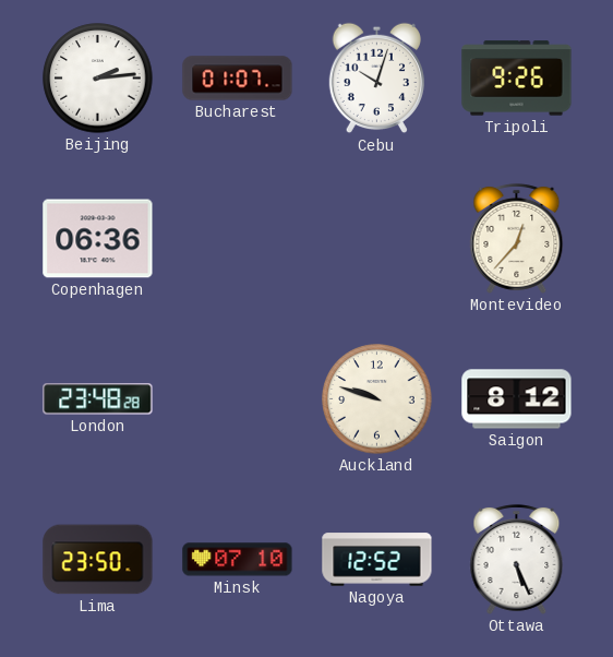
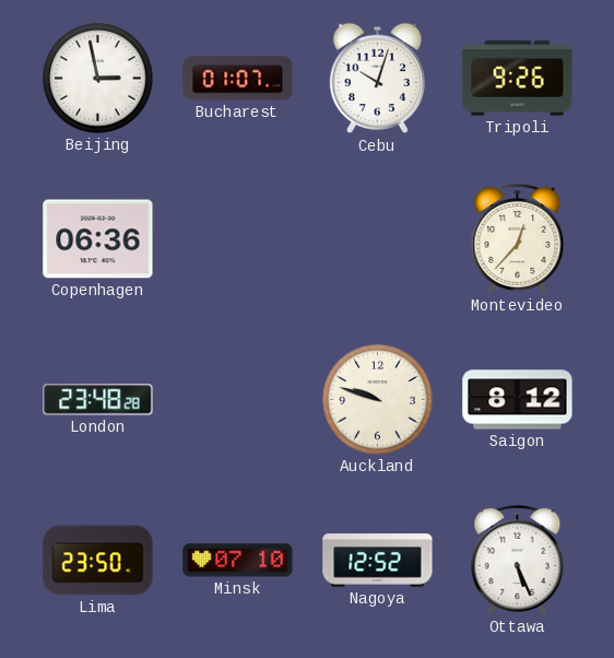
Beijing: 2:14 -> 2:58
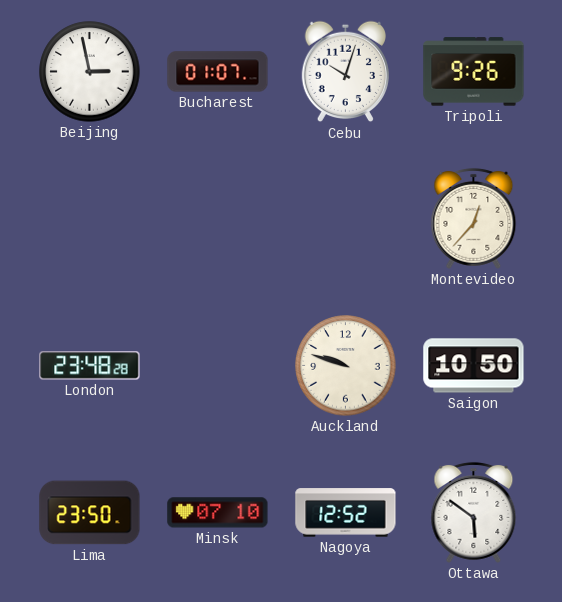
Copenhagen: 06:36 -> none
Saigon: 8:12 -> 10:50
Ottawa: 5:26 -> 5:51
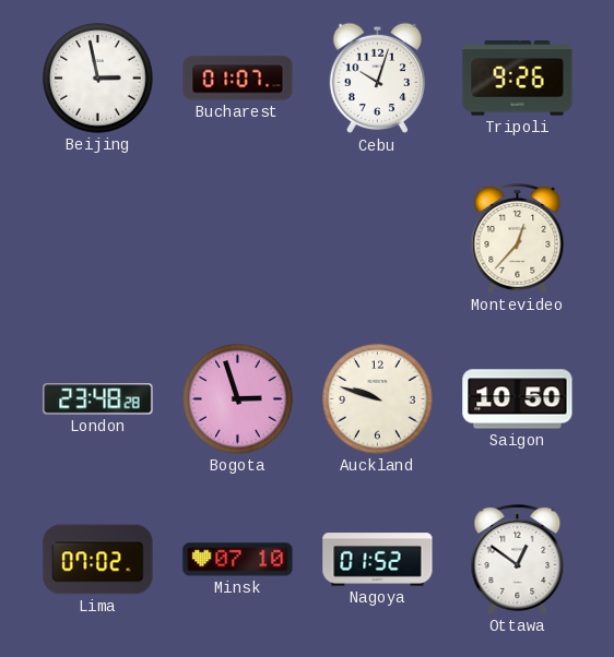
Bogota: none -> 2:57
Lima: 23:50 -> 07:02
Nagoya: 12:52 -> 01:52
Ottawa: 5:51 -> 12:51
